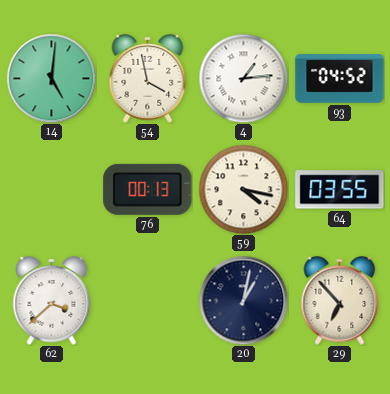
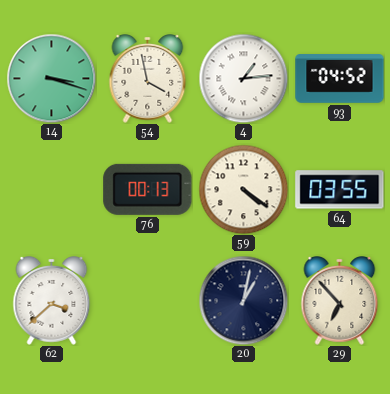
14: 5:01 -> 3:18
59: 4:17 -> 4:21
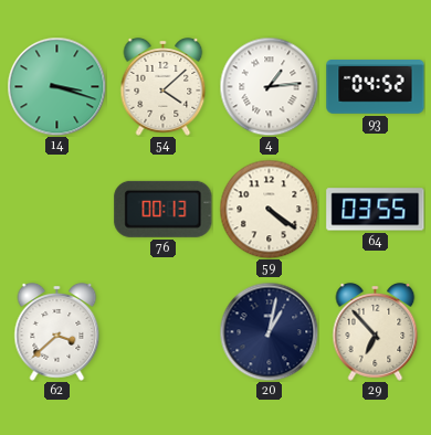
54: 3:58 -> 4:08
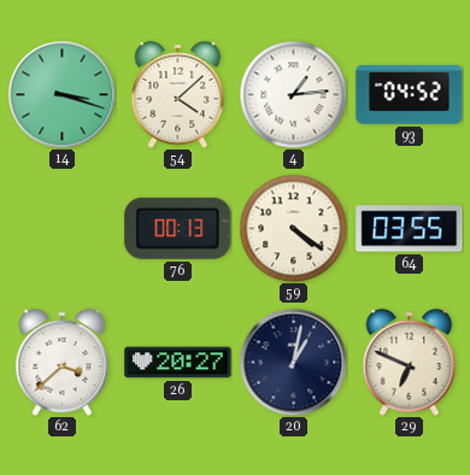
26: none -> 20:27
29: 6:53 -> 6:49
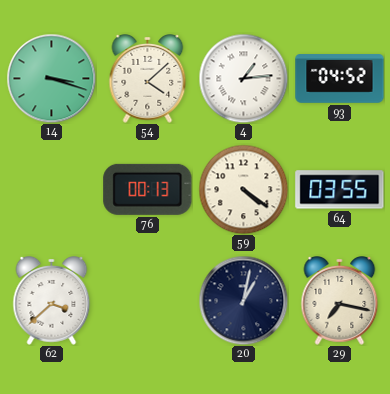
26: 20:27 -> none
29: 6:49 -> 7:17
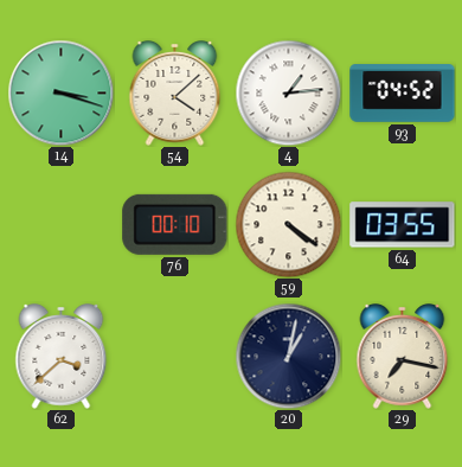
76: 00:13 -> 00:10
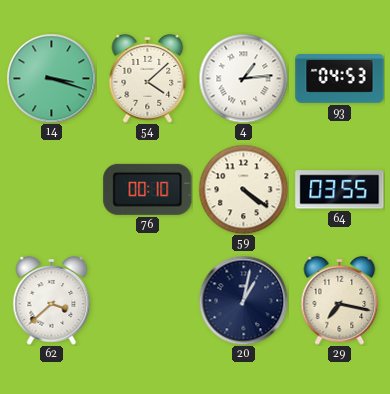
93: 04:52 -> 04:53
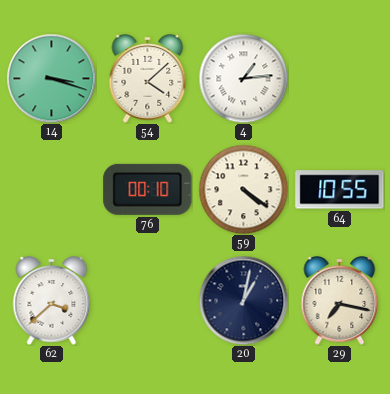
93: 04:53 -> none
64: 03:55 -> 10:55
